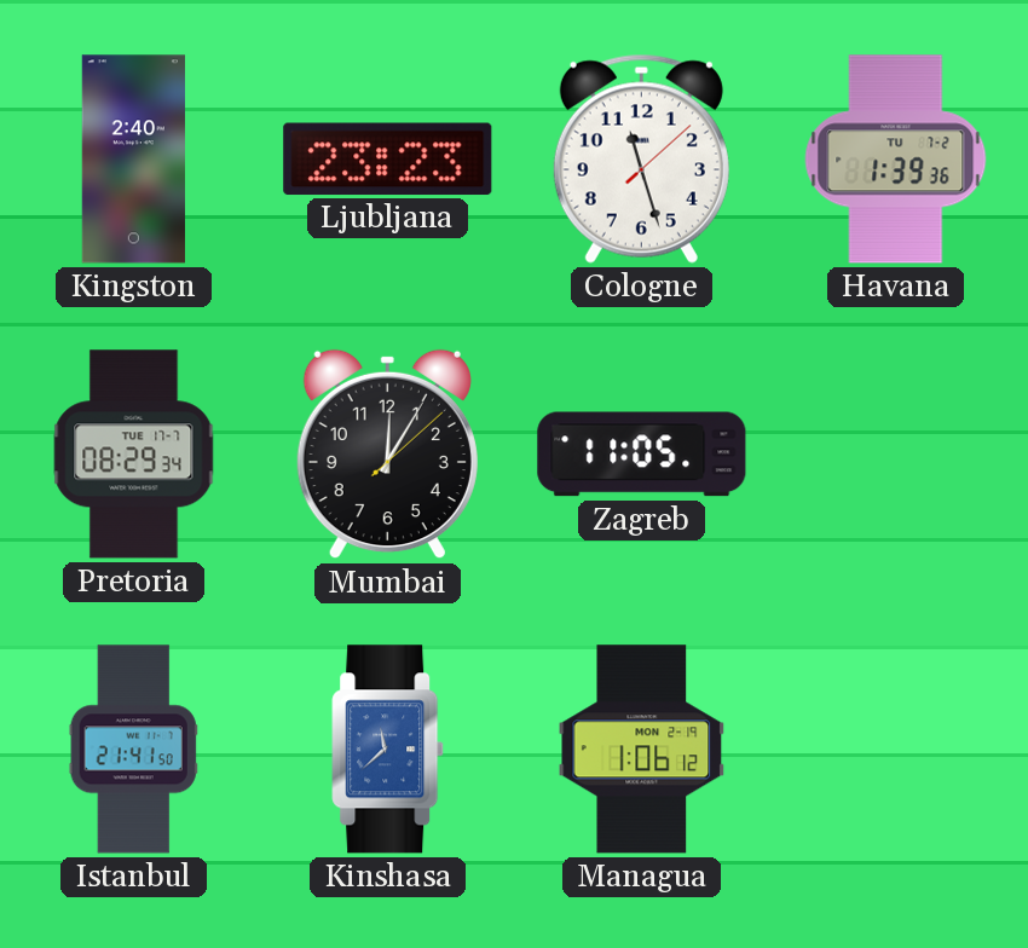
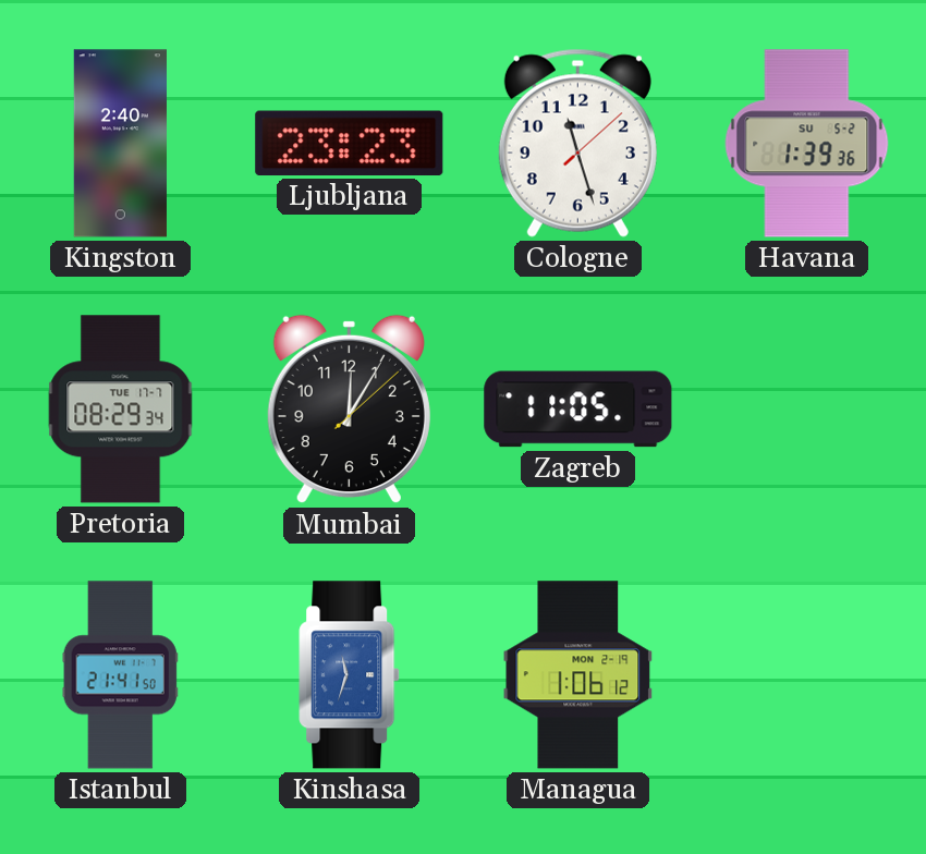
Havana date: TU 7-2 -> SU 5-2
Kinshasa: 11:38 -> 11:33
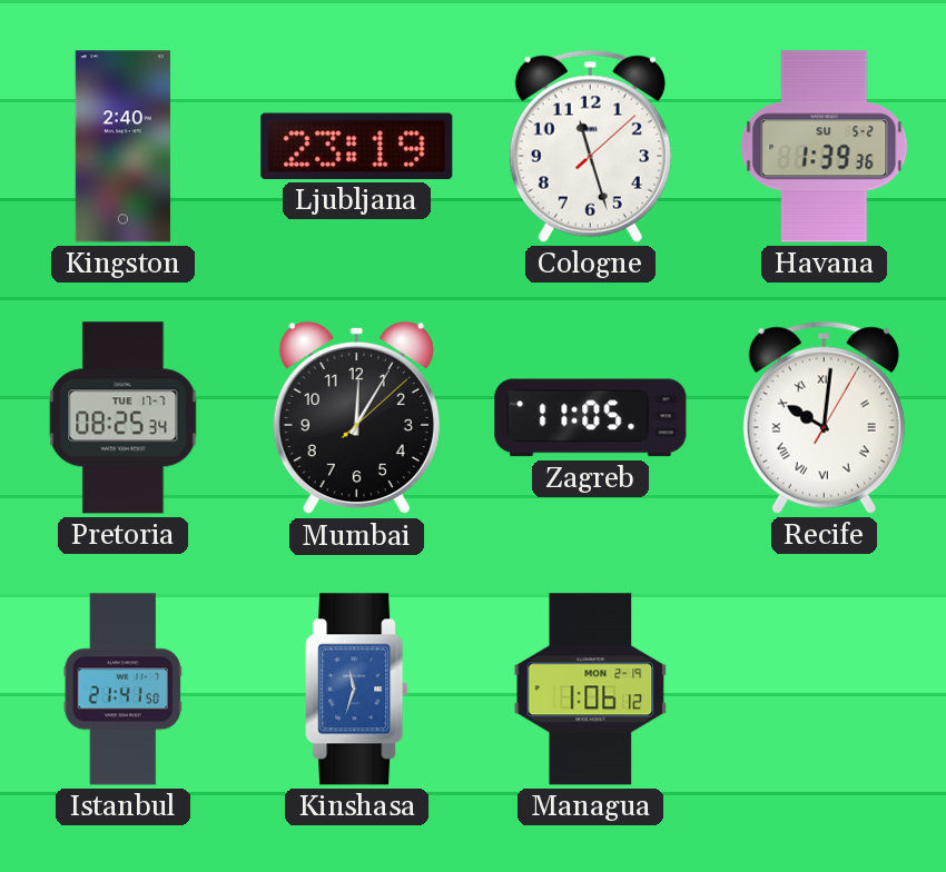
Ljubljana: 23:23 -> 23:19
Pretoria: 08:29 -> 08:25
Recife: none -> 10:01
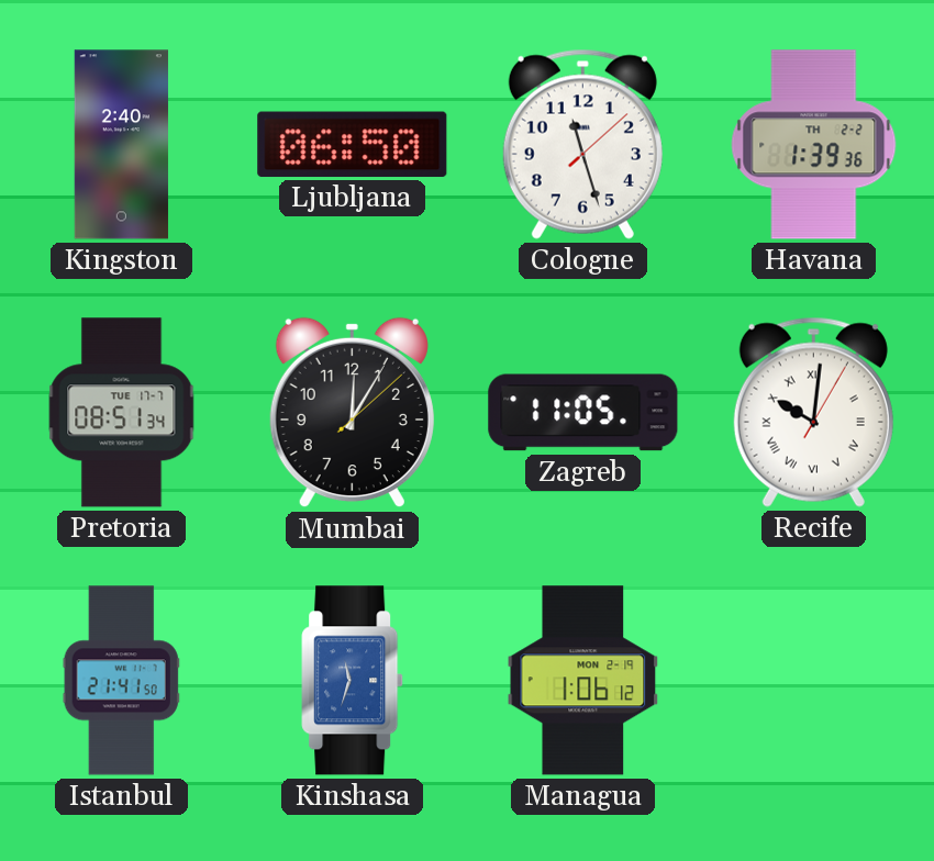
Ljubljana: 23:19 -> 06:50
Havana date: SU 5-2 -> TH 2-2
Pretoria: 08:25 -> 08:51
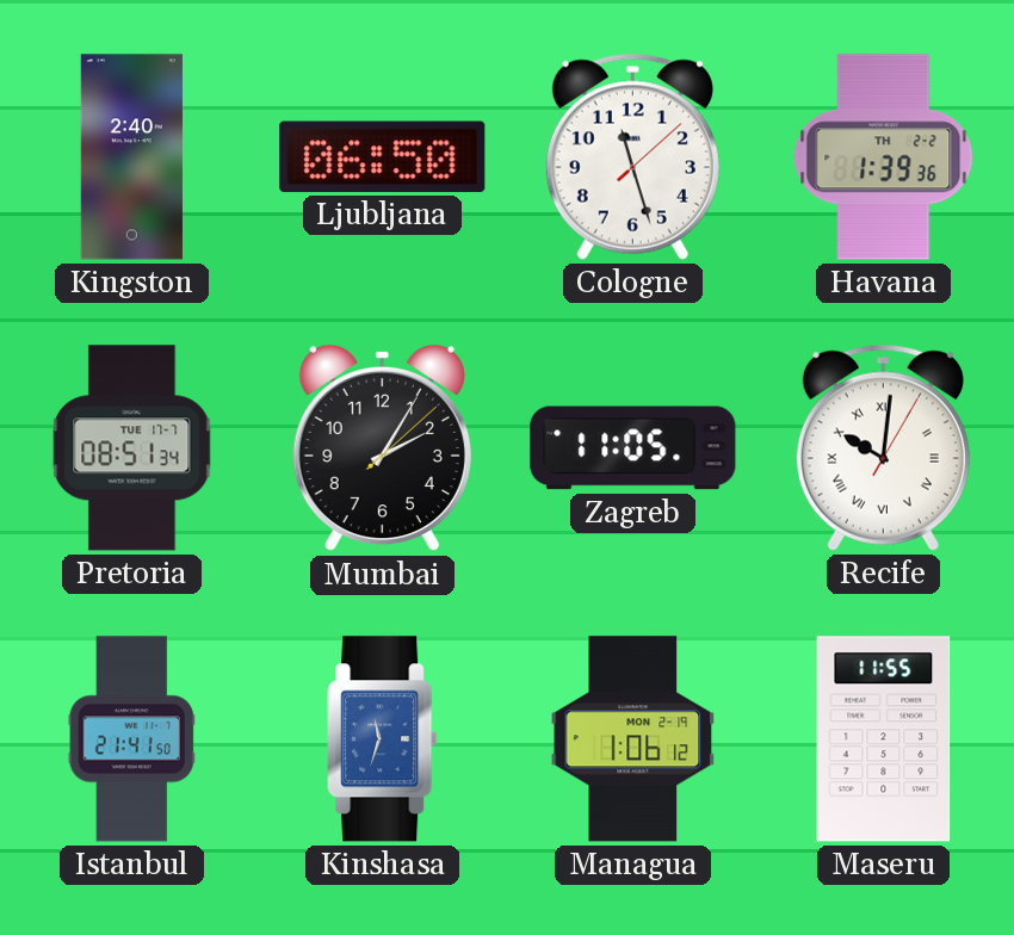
Mumbai: 12:05 -> 2:05
Maseru: none -> 11:55
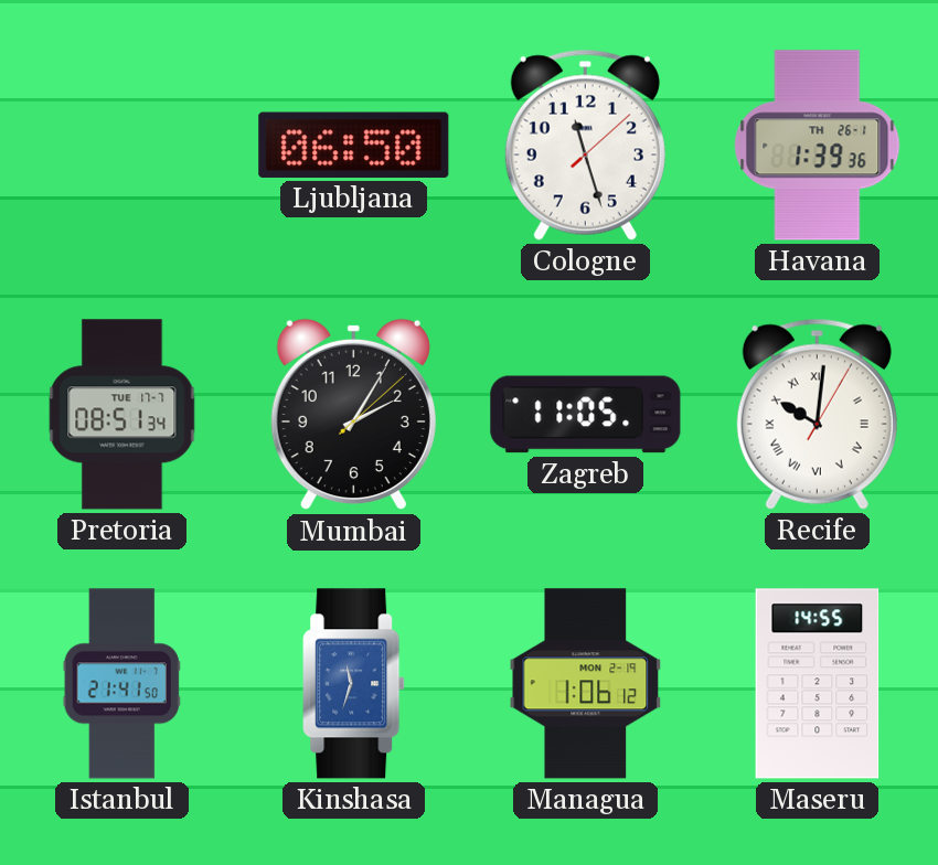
Kingston: 2:40 -> none
Havana date: TH 2-2 -> TH 26-1
Maseru: 11:55 -> 14:55
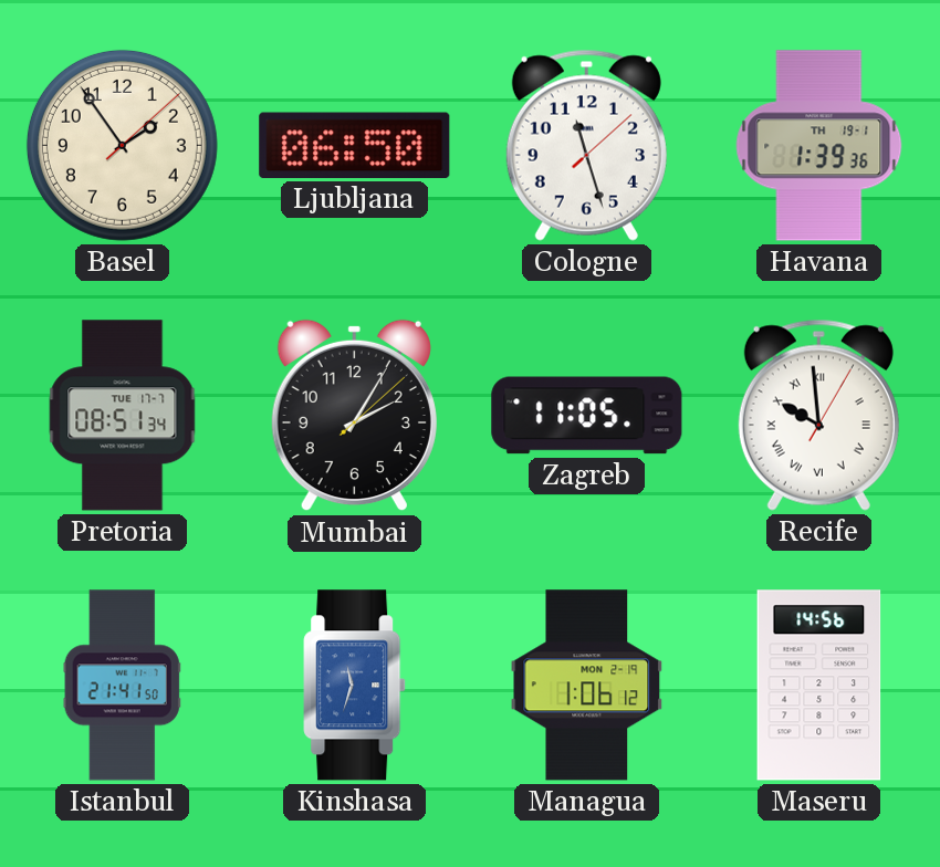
Basel: none -> 1:54
Havana date: TH 26-1 -> TH 19-1
Recife: 10:01 -> 9:59
Maseru: 14:55 -> 14:56
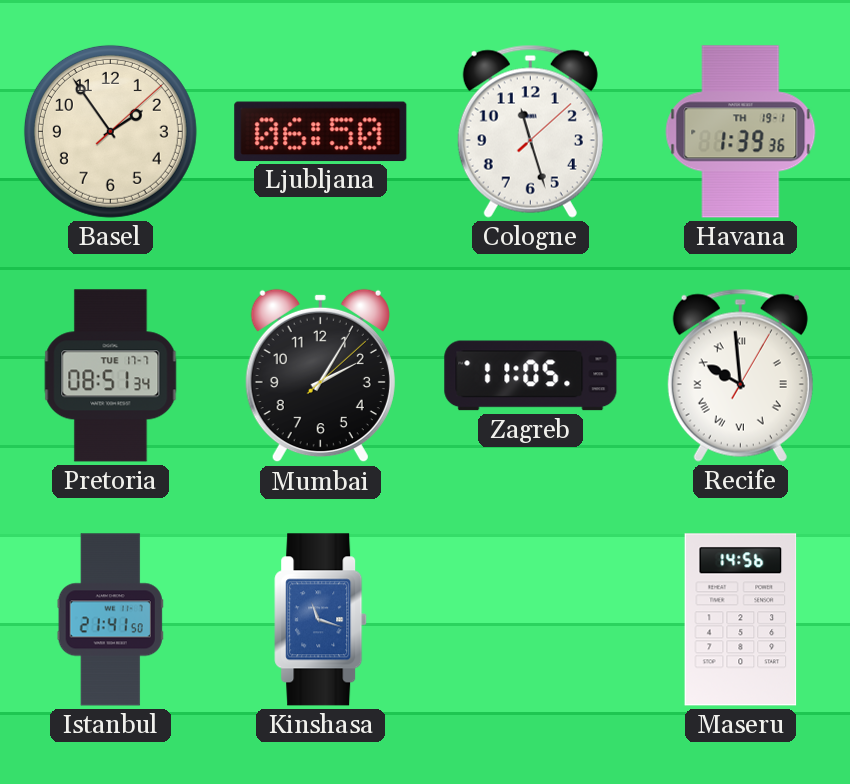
Kinshasa: 11:33 -> 11:18
Managua: 1:06 -> none
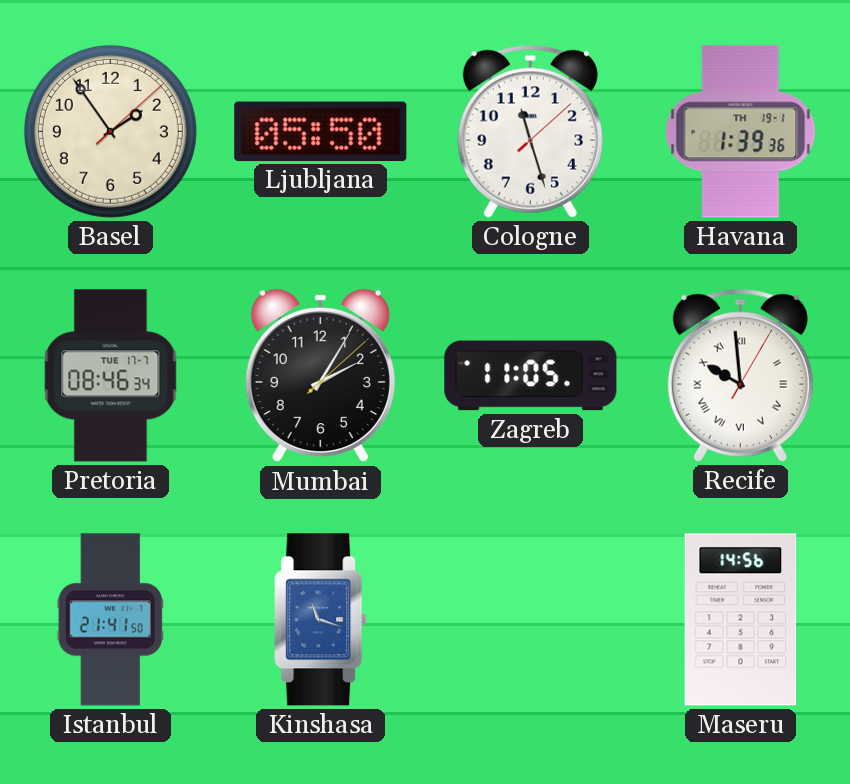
Ljubljana: 06:50 -> 05:50
Pretoria: 08:51 -> 08:46
